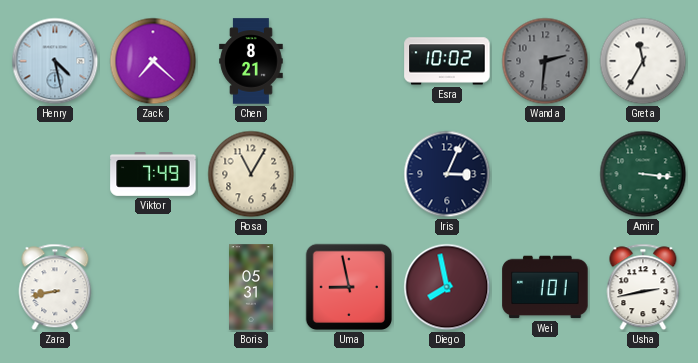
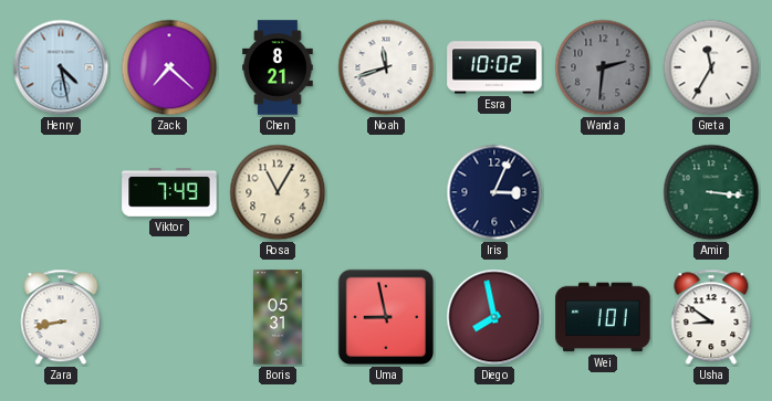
Noah: none -> 11:42
Usha: 2:43 -> 8:51
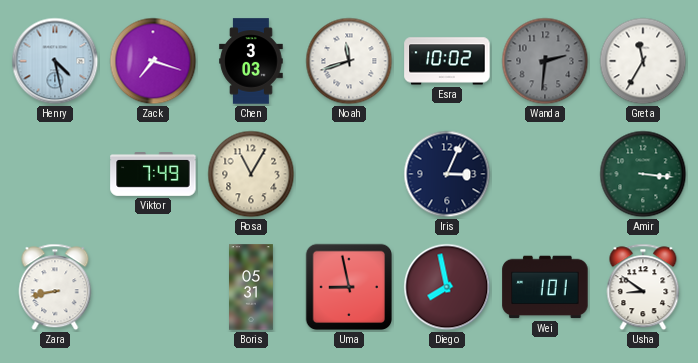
Zack: 7:22 -> 7:18
Chen: 8:21 -> 3:03
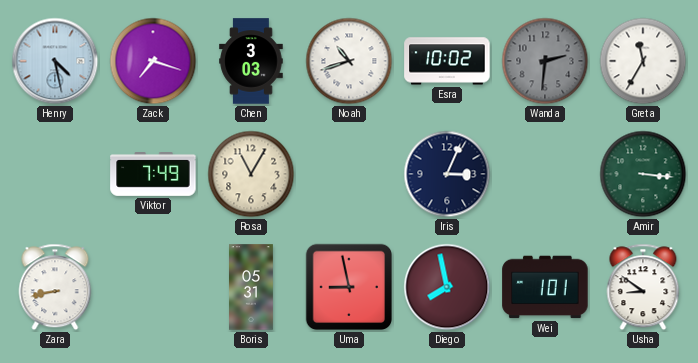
Noah: 11:42 -> 10:42
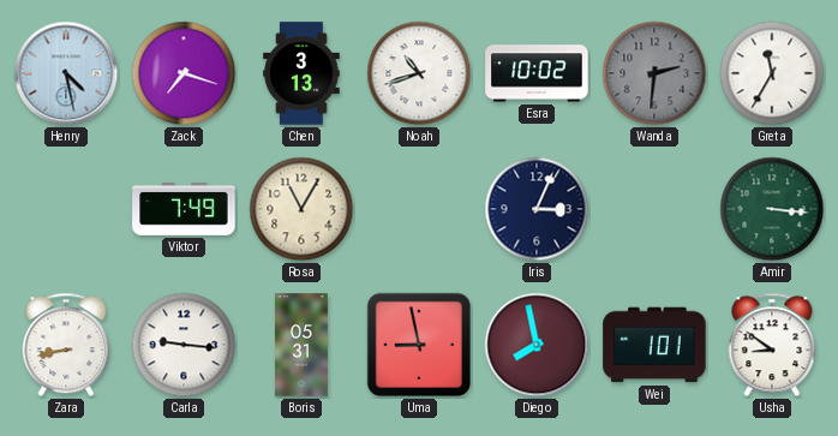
Chen: 3:03 -> 3:13
Carla: none -> 9:16
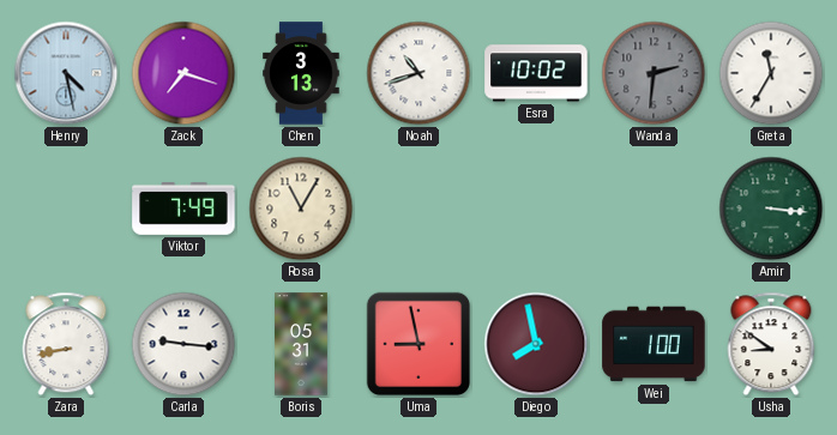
Iris: 3:04 -> none
Wei: 1:01 -> 1:00
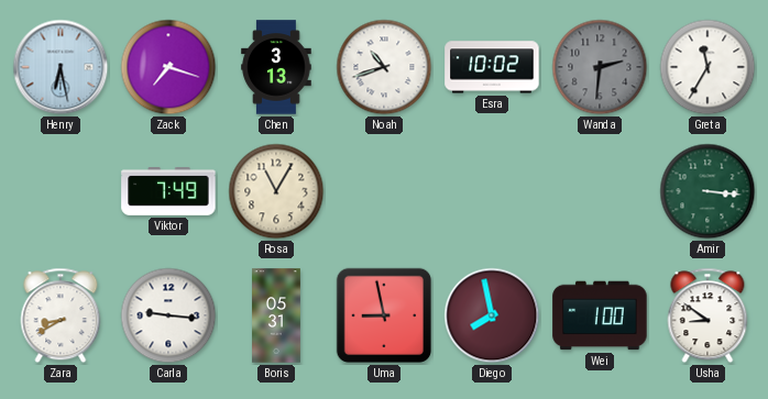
Henry: 4:28 -> 6:28
Zara: 8:43 -> 8:40
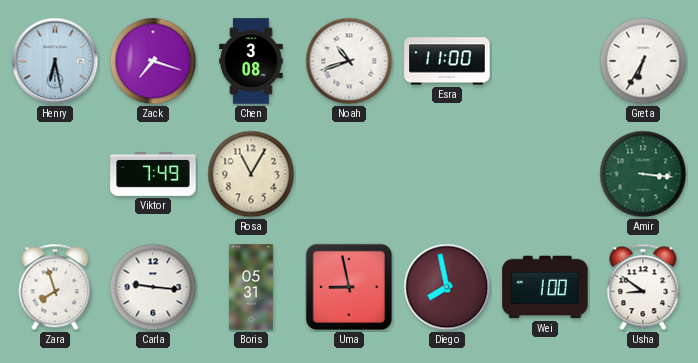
Chen: 3:13 -> 3:08
Esra: 10:02 -> 11:00
Wanda: 2:31 -> none
Greta: 11:35 -> 6:35
Zara: 8:40 -> 7:57
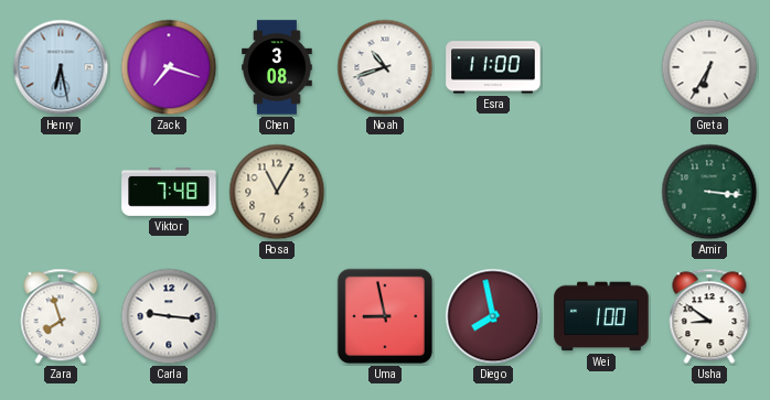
Viktor: 7:49 -> 7:48
Boris: 05:31 -> none
